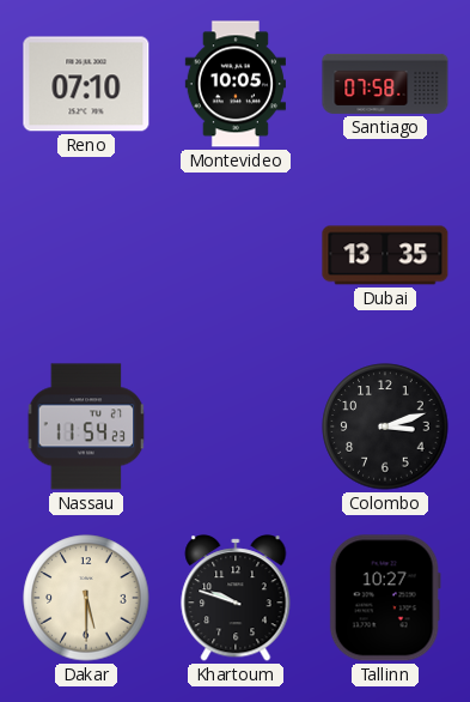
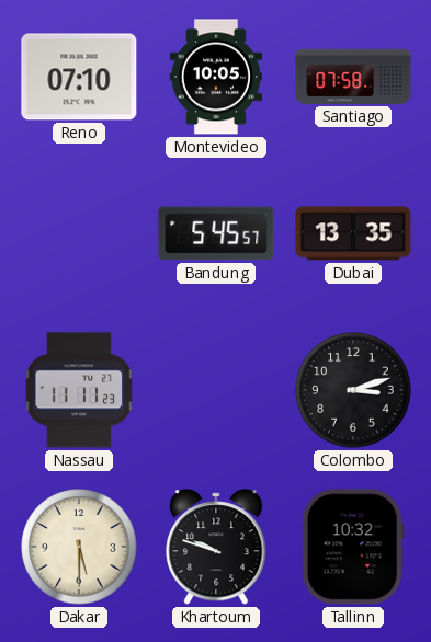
Bandung: none -> 5:45
Nassau: 11:54 -> 11:11
Tallinn: 10:27 -> 10:32
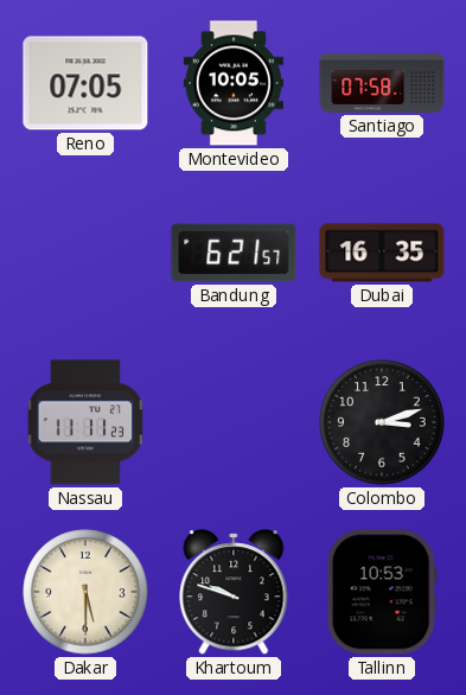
Reno: 07:10 -> 07:05
Bandung: 5:45 -> 6:21
Dubai: 13:35 -> 16:35
Tallinn: 10:32 -> 10:53
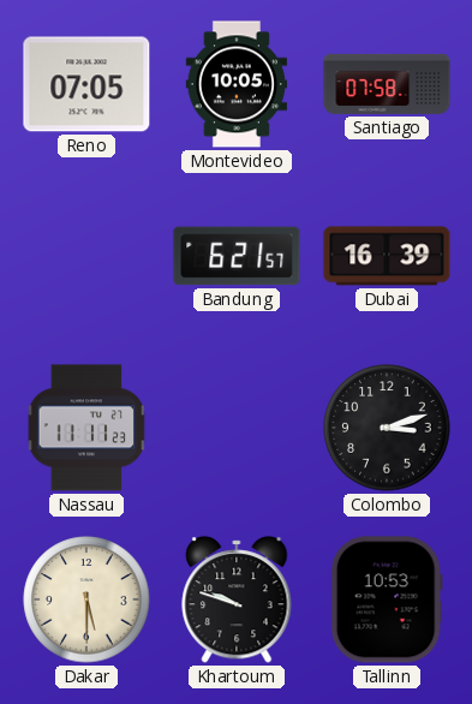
Dubai: 16:35 -> 16:39
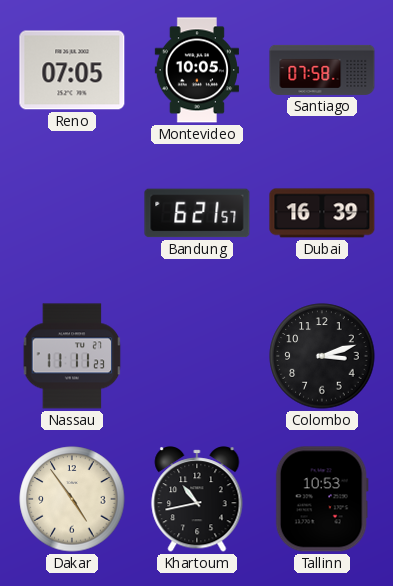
Dakar: 5:30 -> 4:54
Khartoum: 9:48 -> 10:43
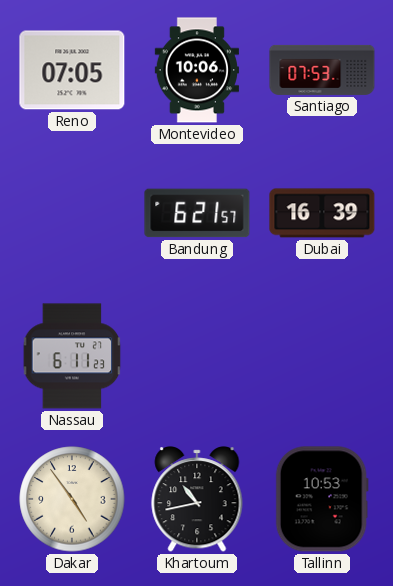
Montevideo: 10:05 -> 10:06
Santiago: 07:58 -> 07:53
Nassau: 11:11 -> 6:11
Colombo: 3:12 -> none
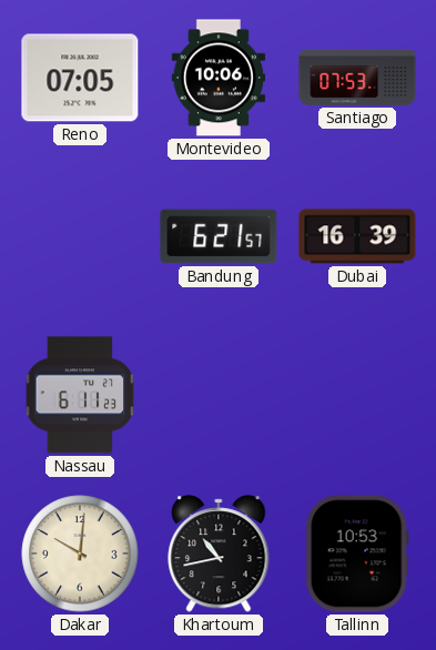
Dakar: 4:54 -> 10:01
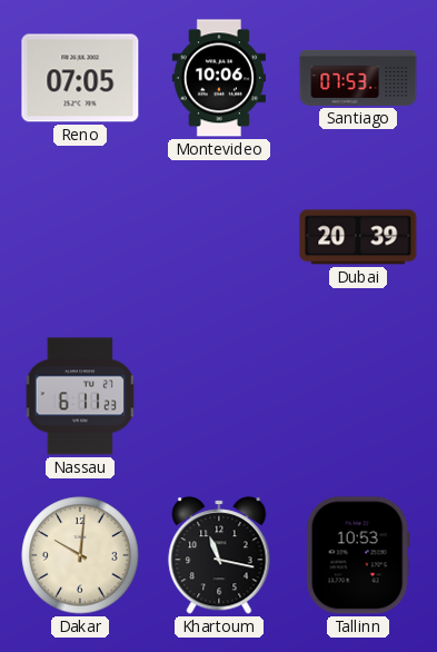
Bandung: 6:21 -> none
Dubai: 16:39 -> 20:39
Khartoum: 10:43 -> 11:17
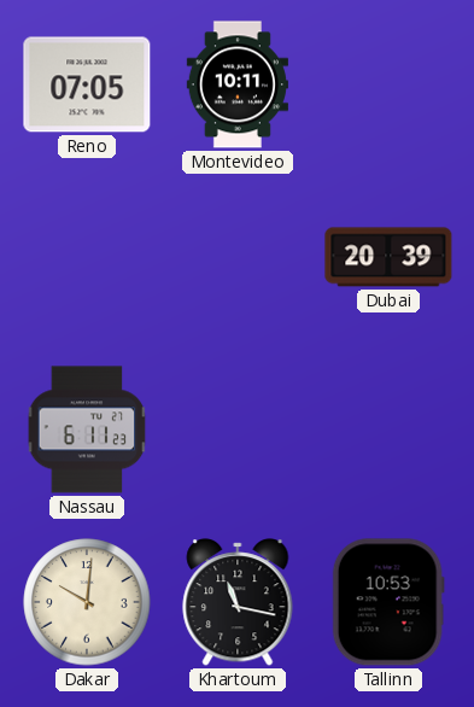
Montevideo: 10:06 -> 10:11
Santiago: 07:53 -> none
